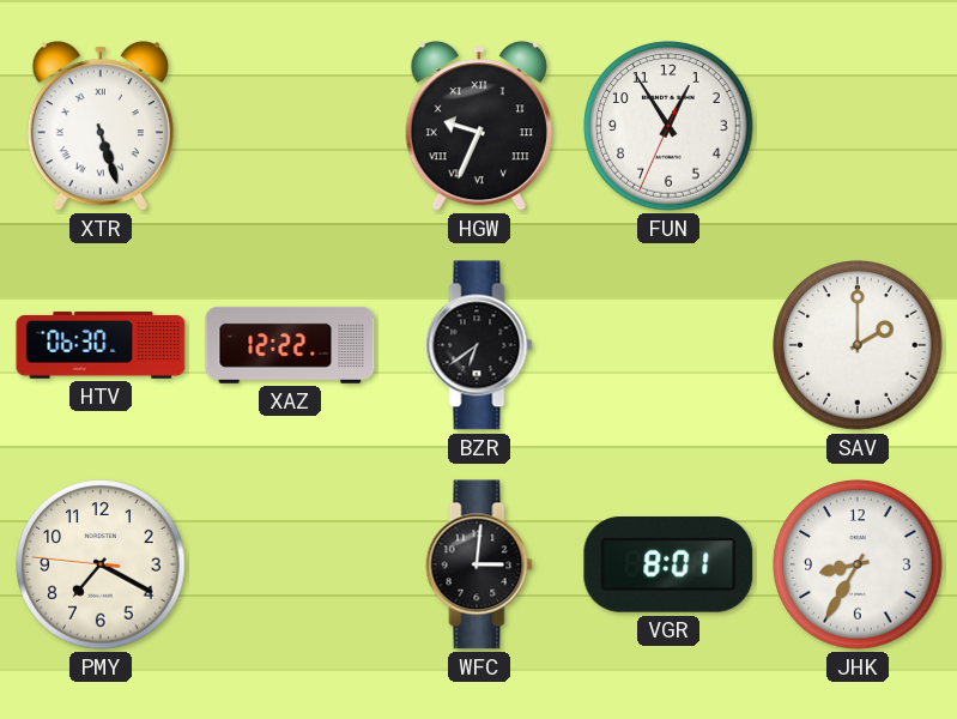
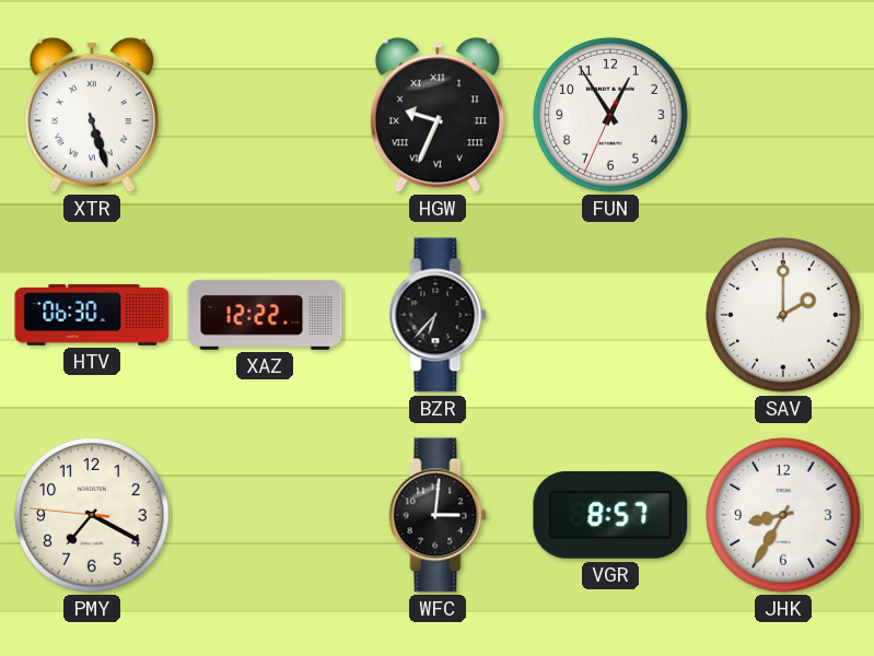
BZR: 6:39 -> 6:37
VGR: 8:01 -> 8:57
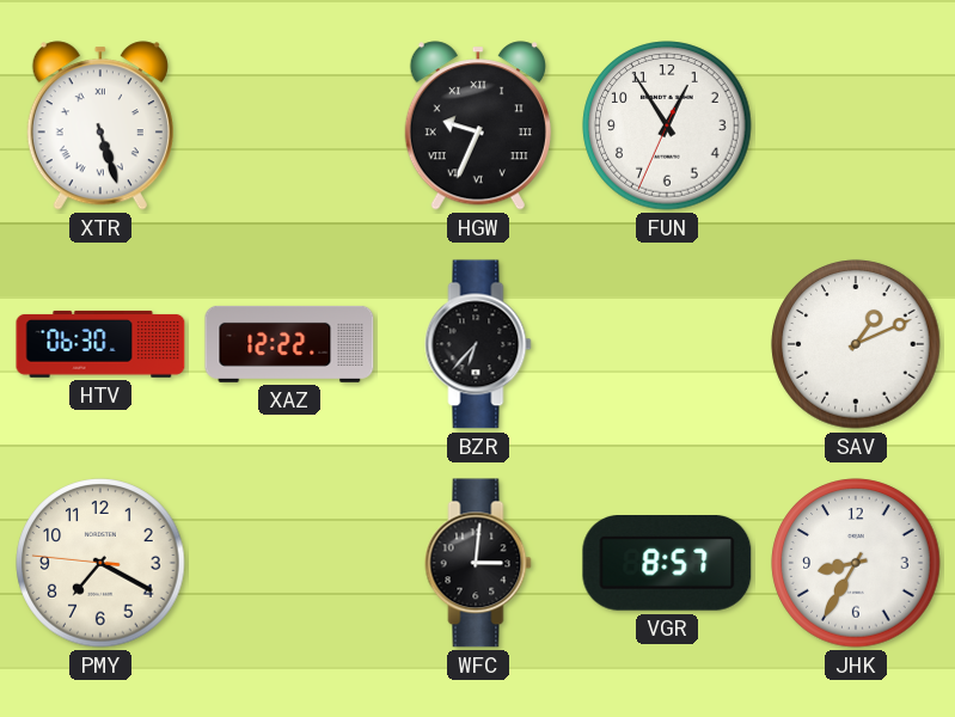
SAV: 2:00 -> 1:11
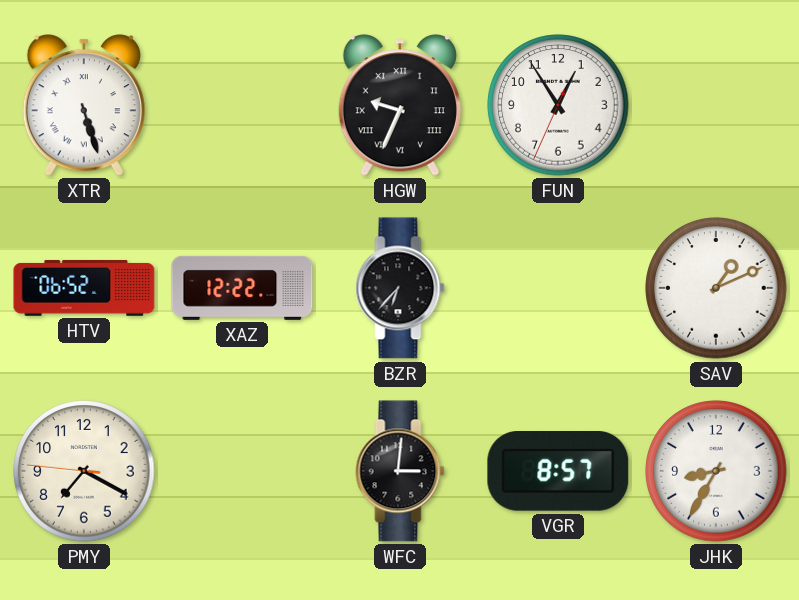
HTV: 06:30 -> 06:52
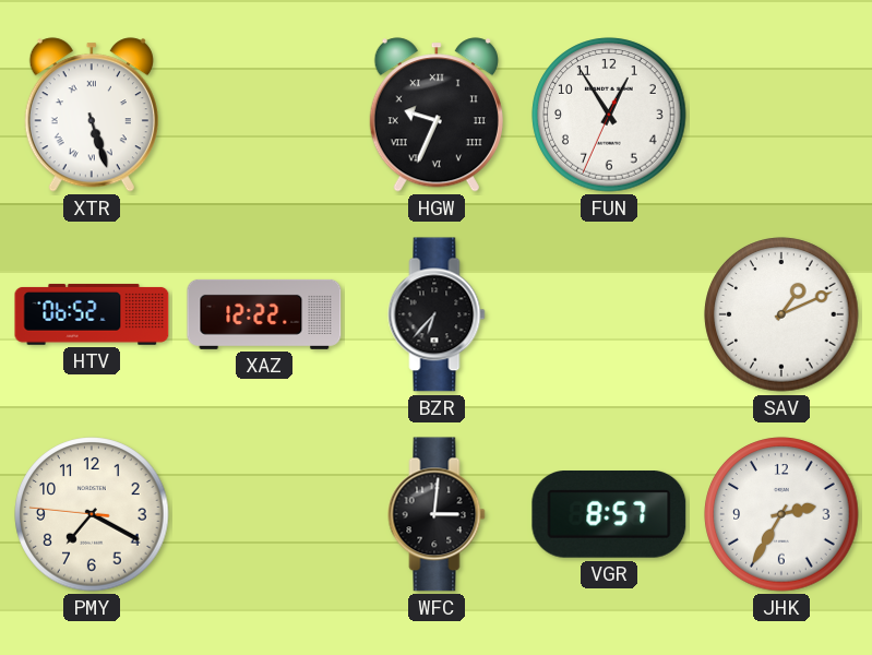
JHK: 8:35 -> 2:35
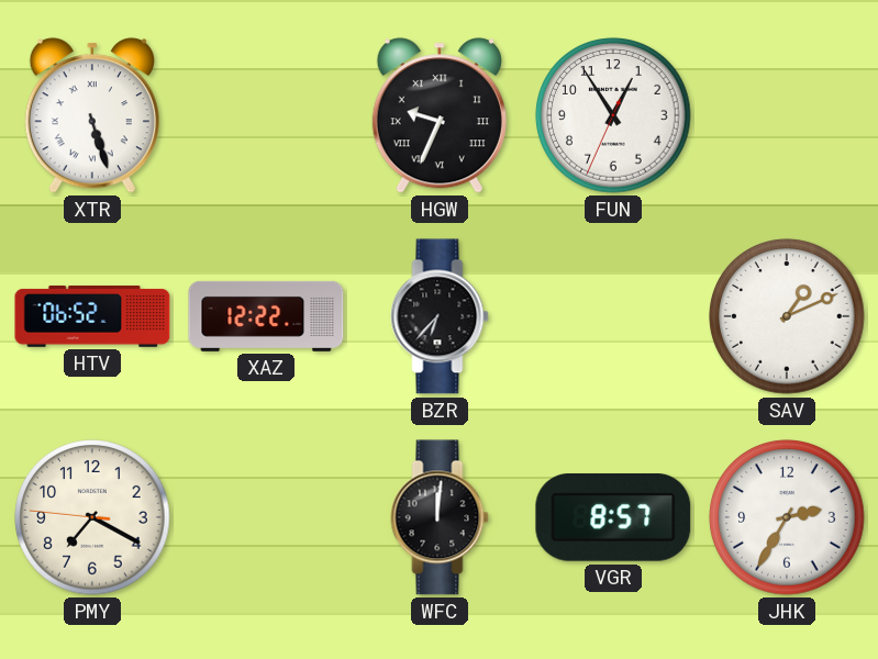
WFC: 3:01 -> 12:01
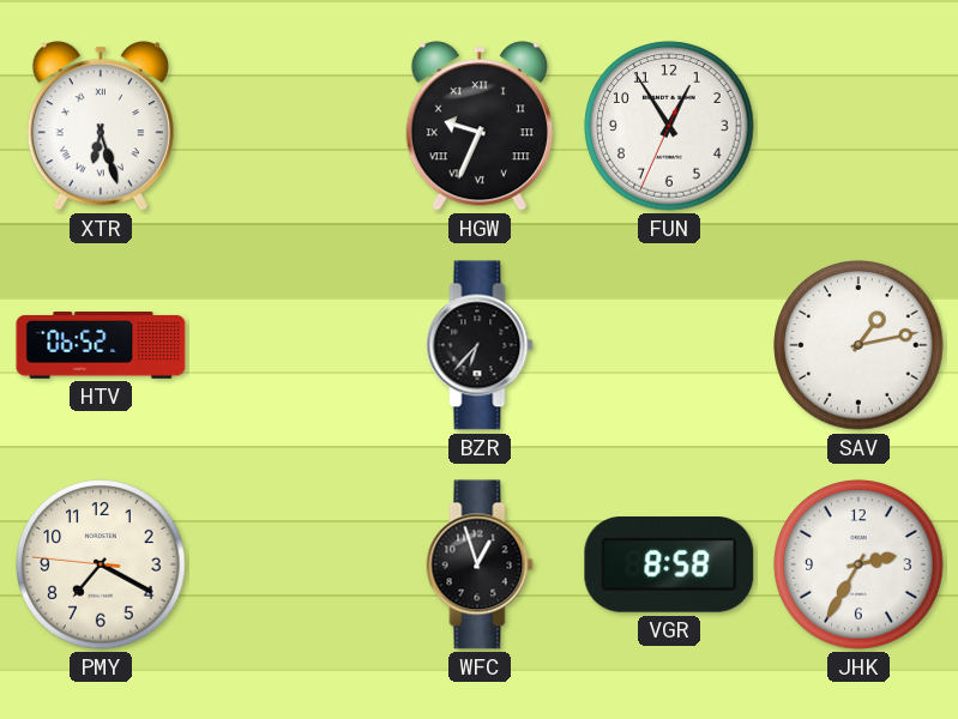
XTR: 5:27 -> 6:27
XAZ: 12:22 -> none
SAV: 1:11 -> 1:13
WFC: 12:01 -> 12:57
VGR: 8:57 -> 8:58
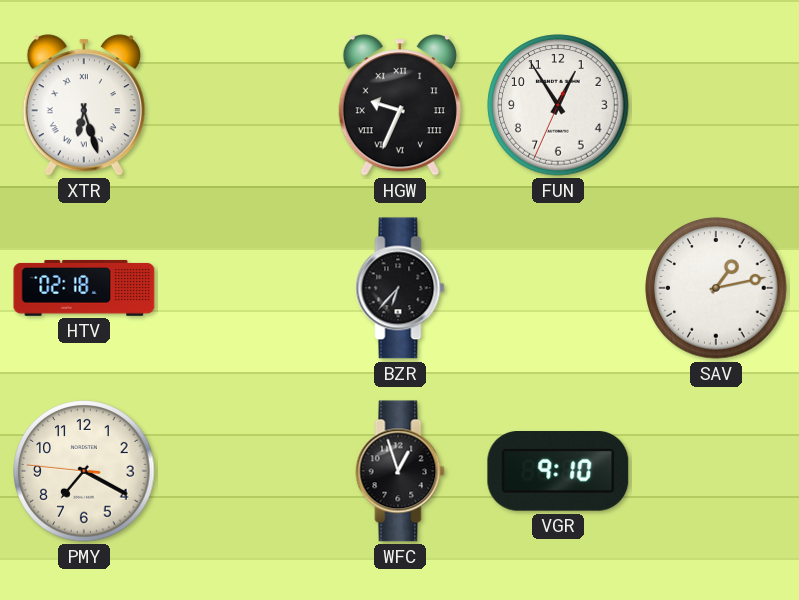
HTV: 06:52 -> 02:18
VGR: 8:58 -> 9:10
JHK: 2:35 -> none
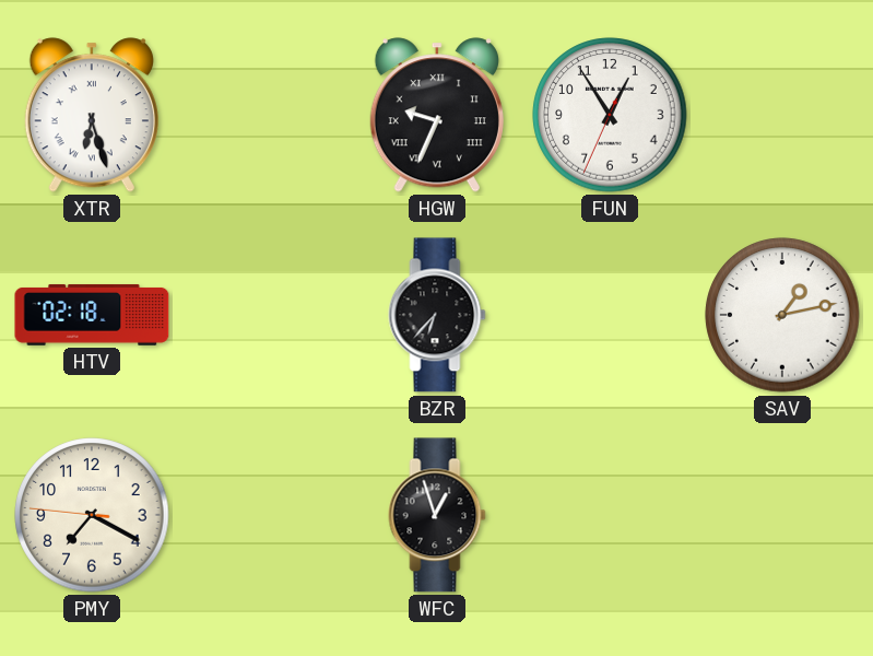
VGR: 9:10 -> none
